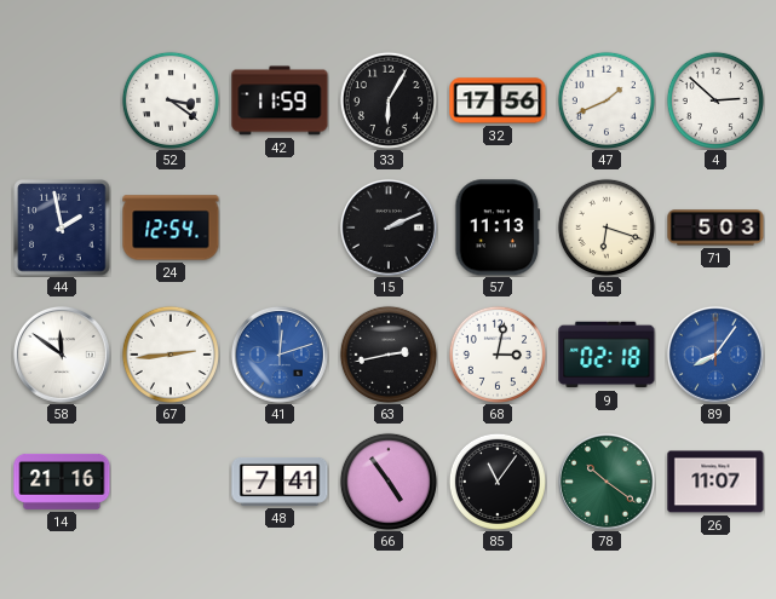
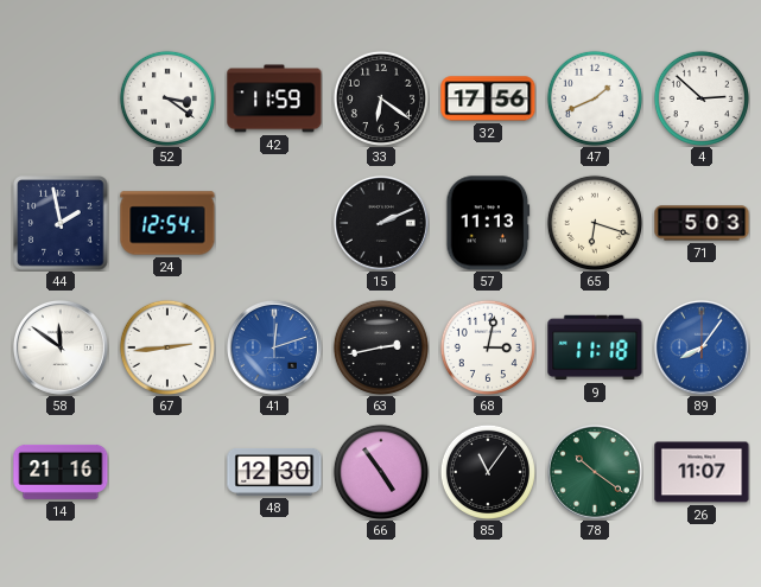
33: 6:05 -> 6:21
9: 02:18 -> 11:18
48: 7:41 -> 12:30
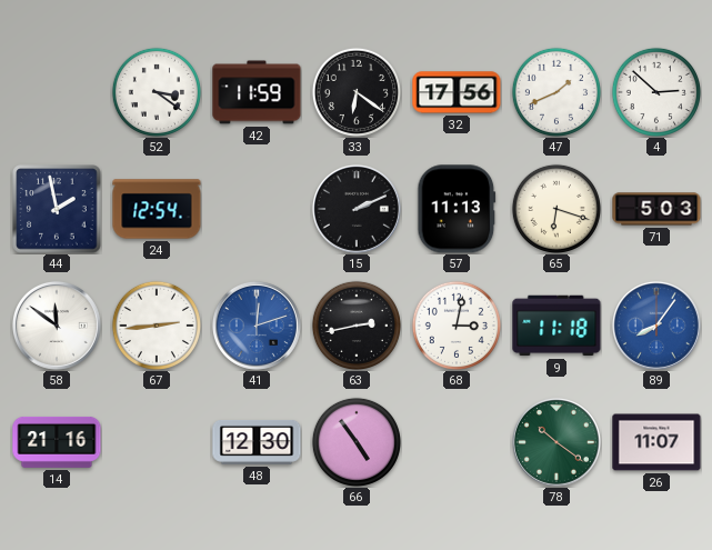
85: 11:06 -> none
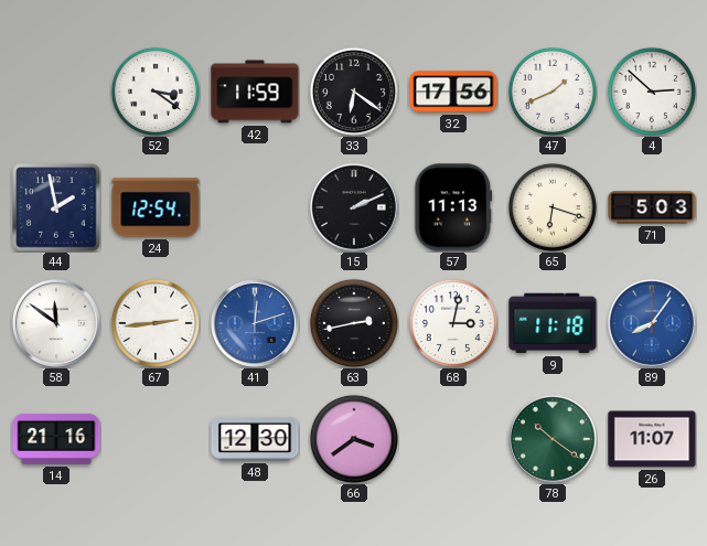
66: 4:54 -> 3:39
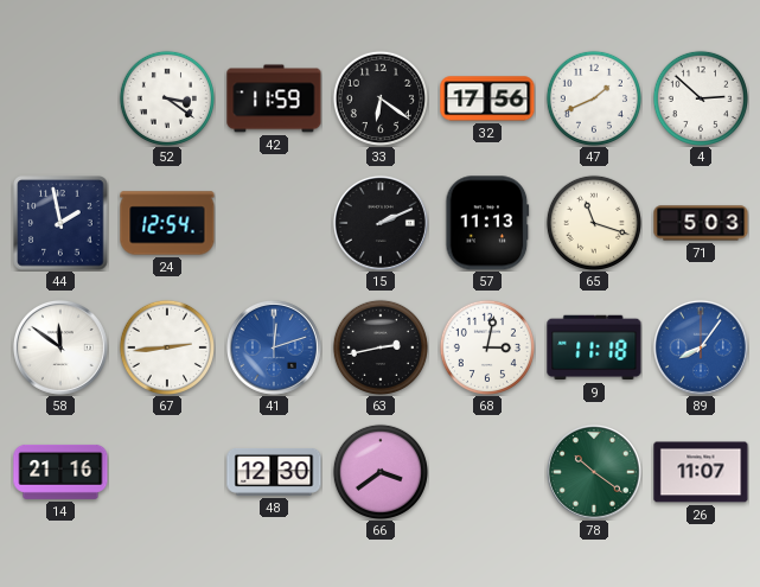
65: 6:18 -> 11:18
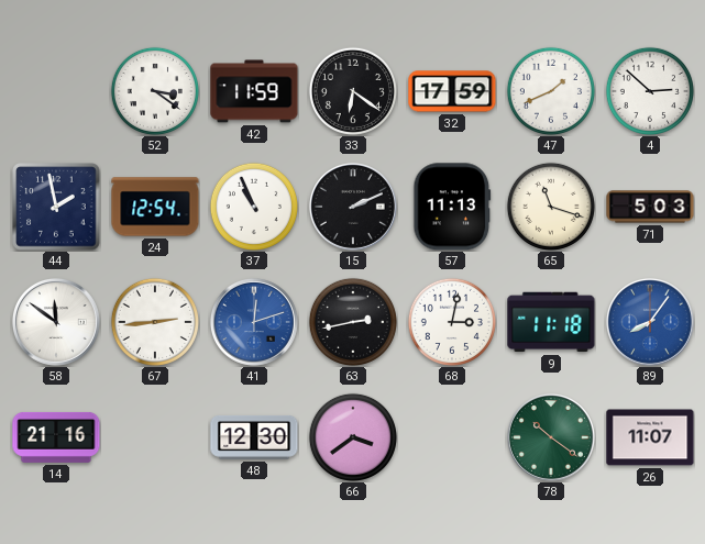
32: 17:56 -> 17:59
37: none -> 10:56
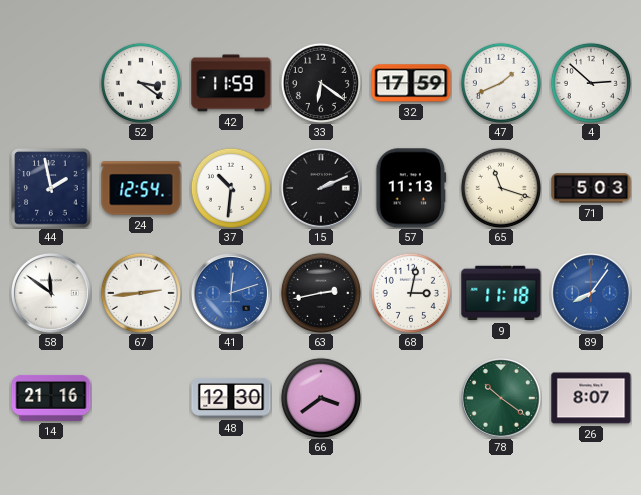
37: 10:56 -> 10:31
26: 11:07 -> 8:07
